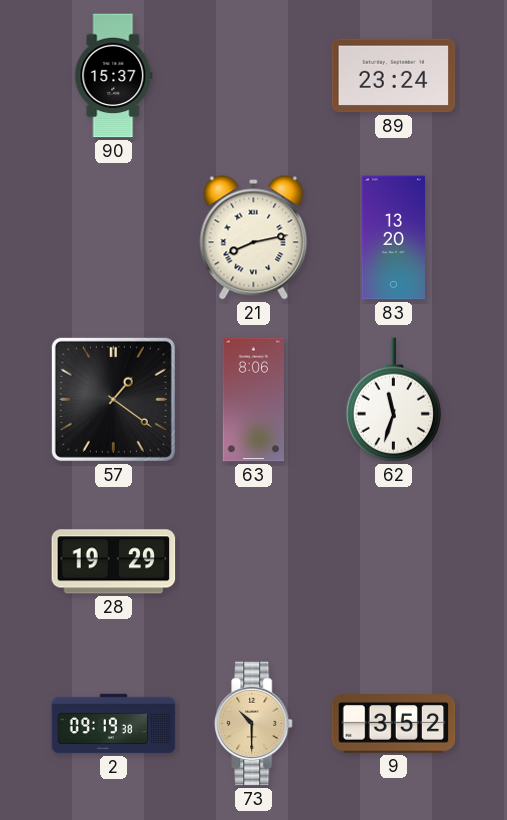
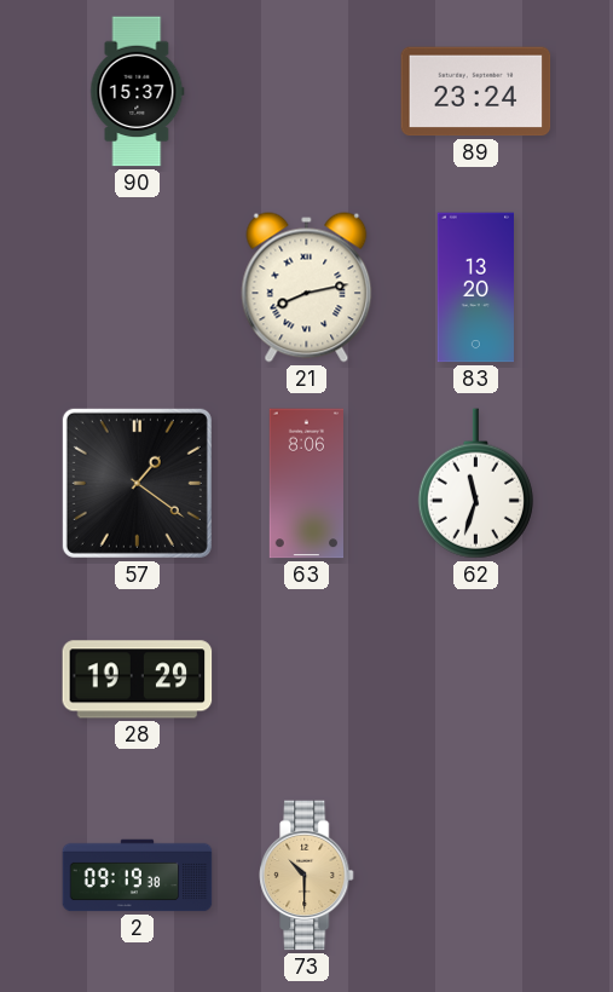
9: 3:52 -> none
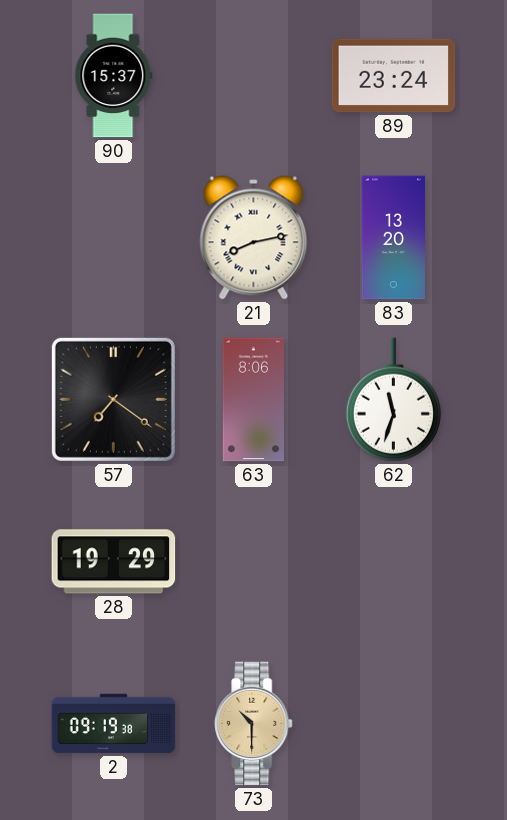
57: 1:21 -> 7:21
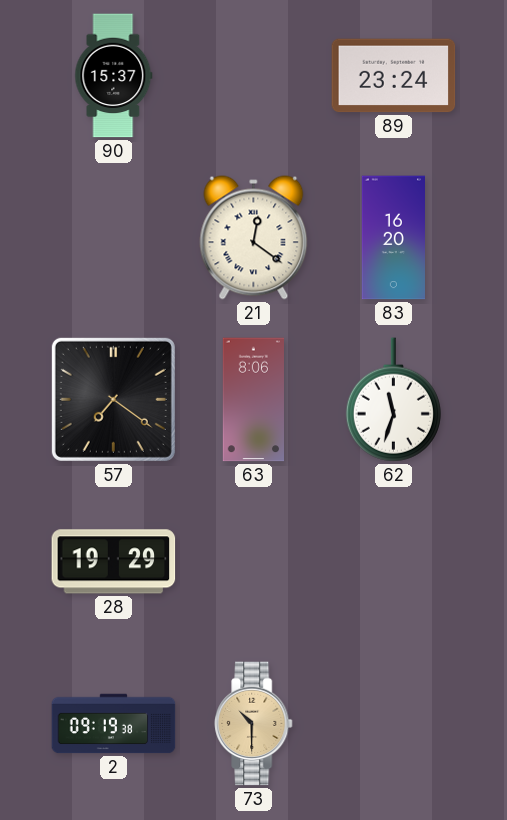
21: 8:13 -> 12:21
83: 13:20 -> 16:20
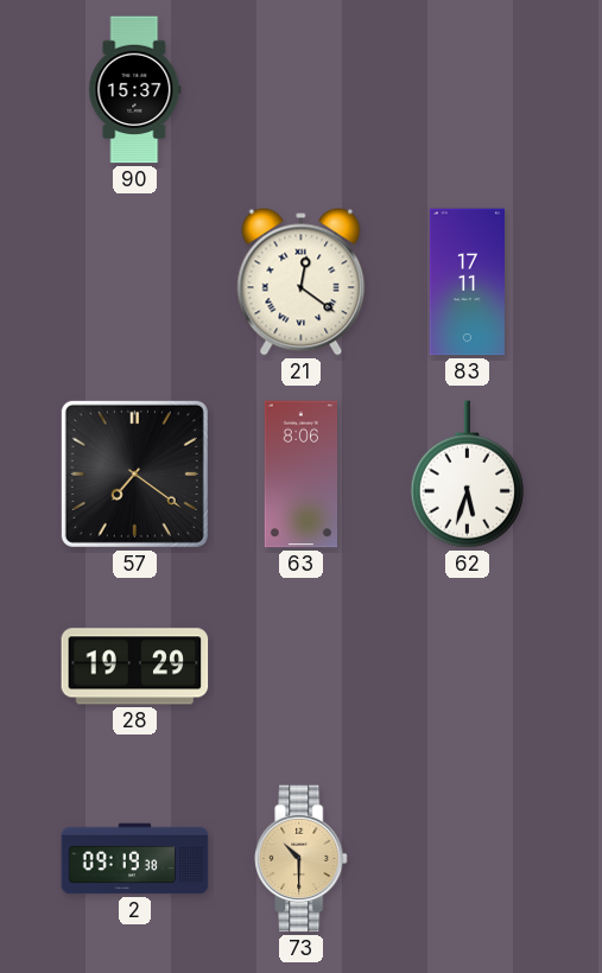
89: 23:24 -> none
83: 16:20 -> 17:11
62: 11:33 -> 5:33
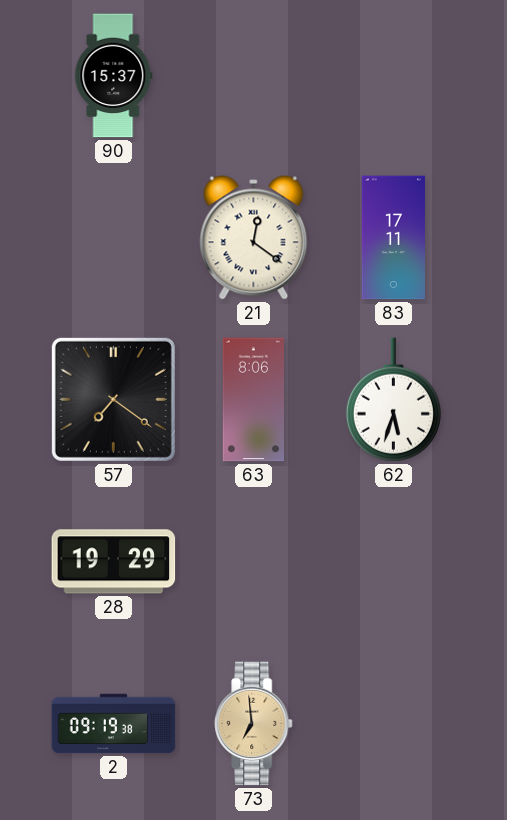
73: 10:30 -> 6:59
